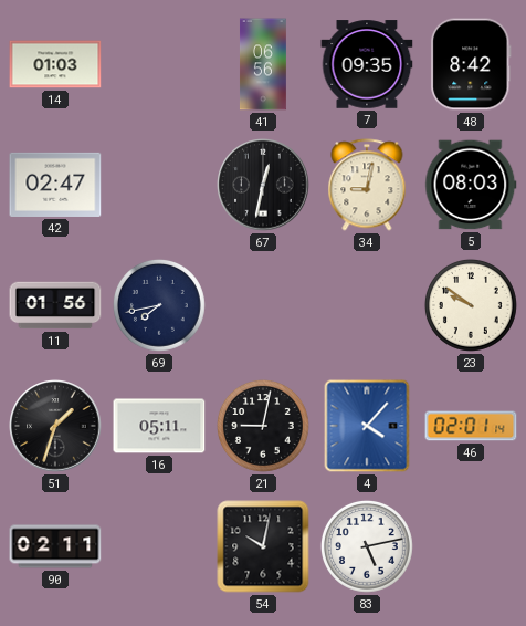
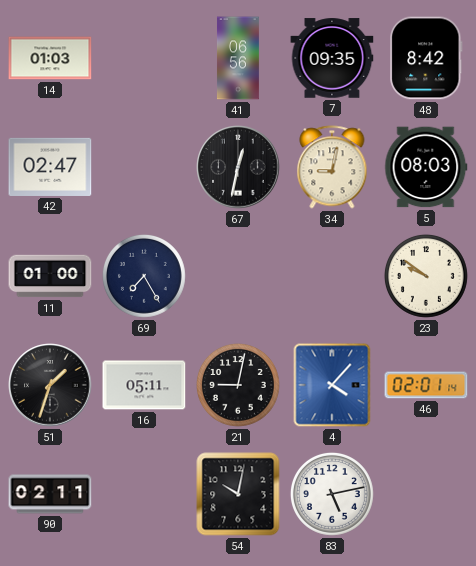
11: 01:56 -> 01:00
69: 7:43 -> 7:25
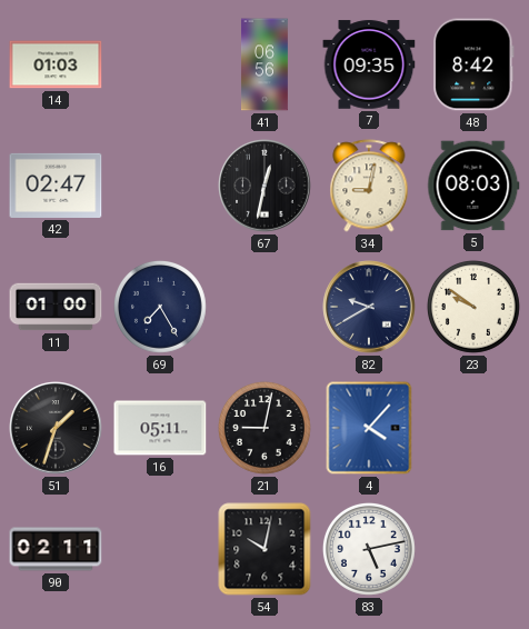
82: none -> 9:40
46: 02:01 -> none
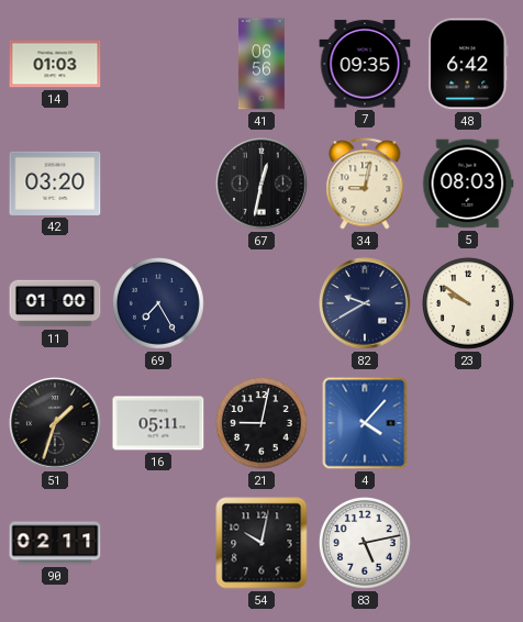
48: 8:42 -> 6:42
42: 02:47 -> 03:20
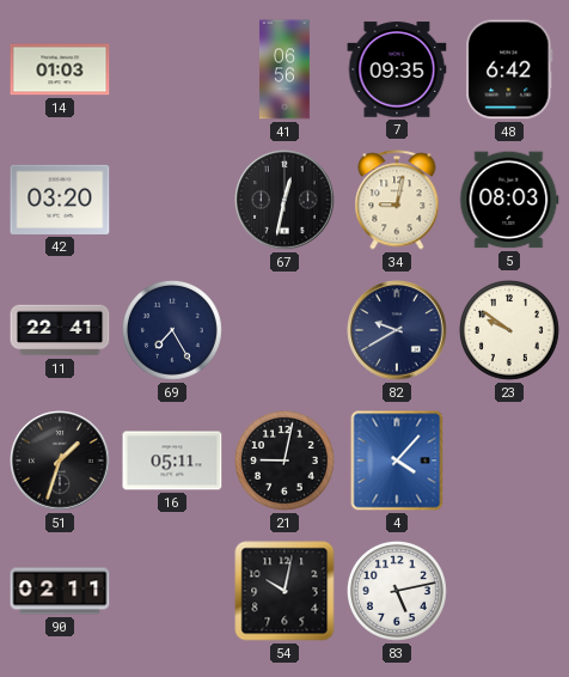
11: 01:00 -> 22:41
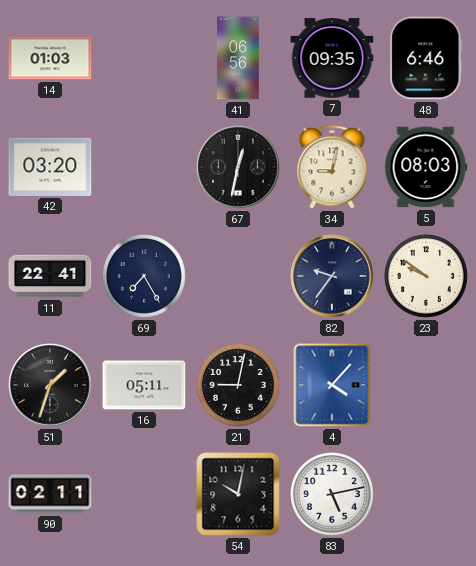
48: 6:42 -> 6:46
82: 9:40 -> 9:36
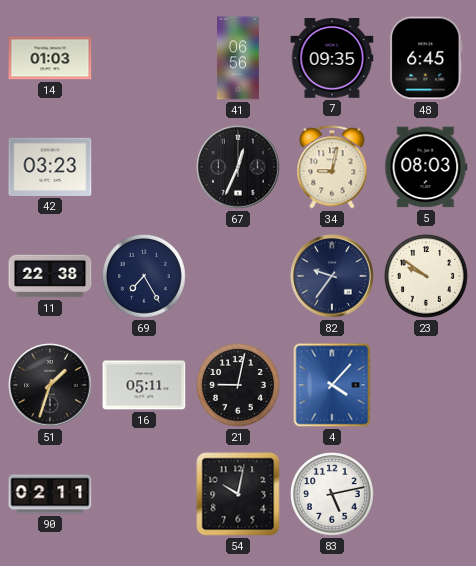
48: 6:46 -> 6:45
42: 03:20 -> 03:23
67: 12:32 -> 12:34
11: 22:41 -> 22:38
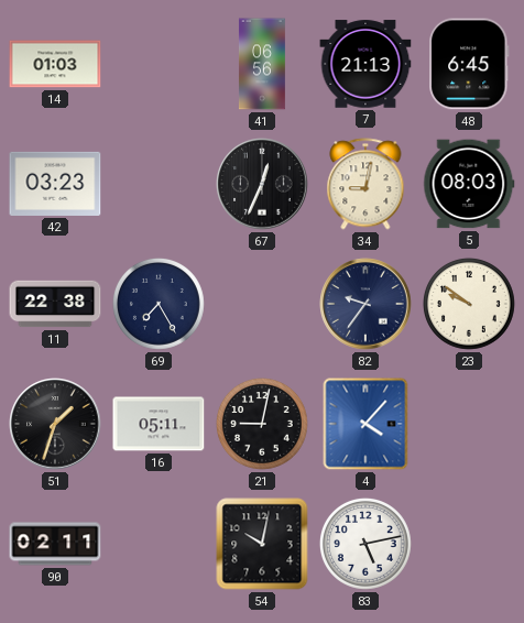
7: 09:35 -> 21:13
